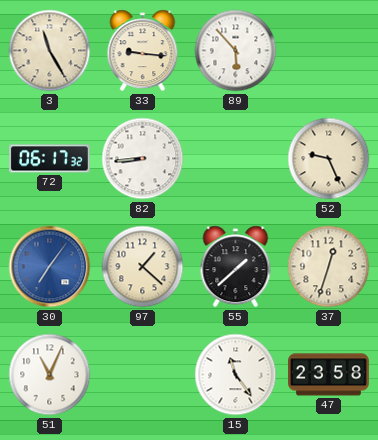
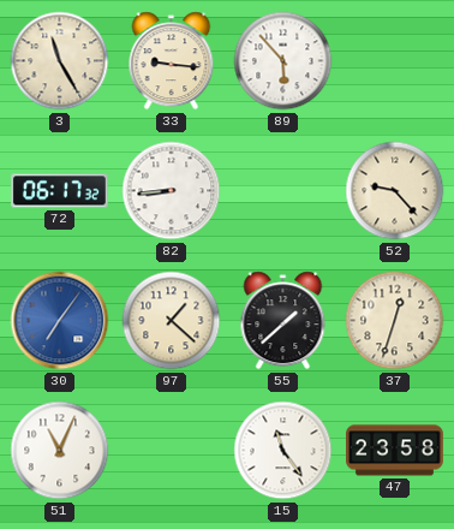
52: 9:26 -> 9:23
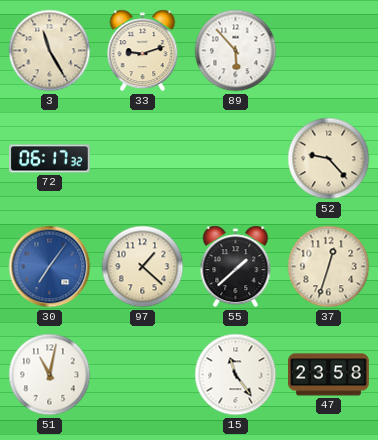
33: 9:16 -> 9:12
82: 8:44 -> none
51: 11:04 -> 11:02
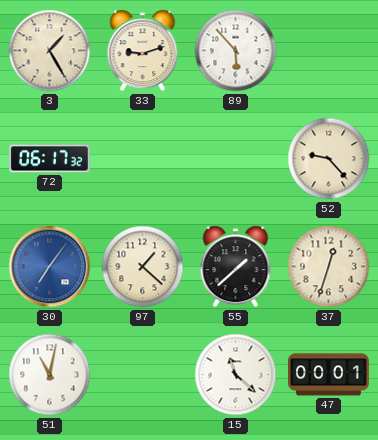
3: 11:25 -> 1:25
15: 11:24 -> 11:22
47: 23:58 -> 00:01
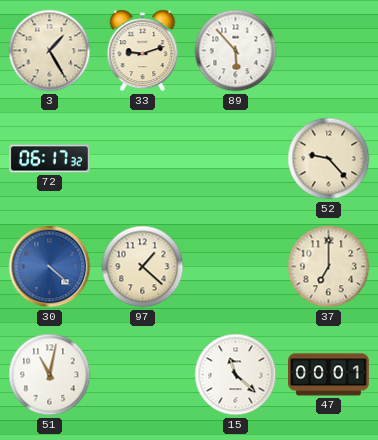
30: 7:06 -> 4:22
55: 1:38 -> none
37: 12:33 -> 7:00
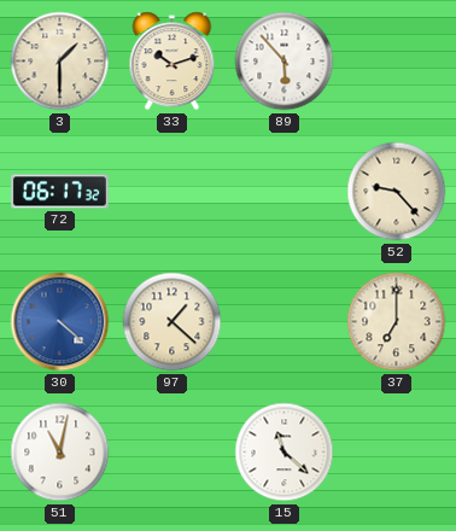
3: 1:25 -> 1:30
33: 9:12 -> 10:12
47: 00:01 -> none
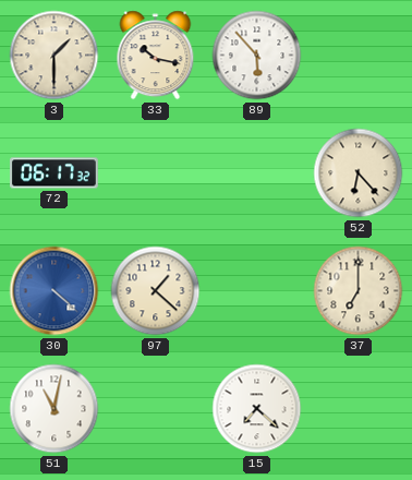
33: 10:12 -> 10:17
52: 9:23 -> 6:23
15: 11:22 -> 7:22
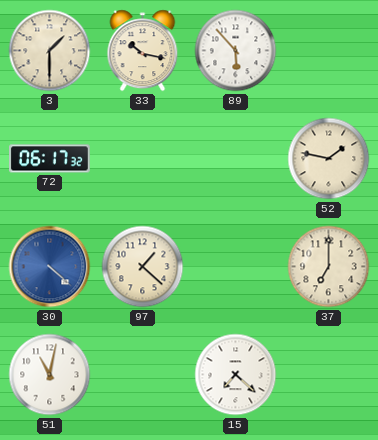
52: 6:23 -> 1:47
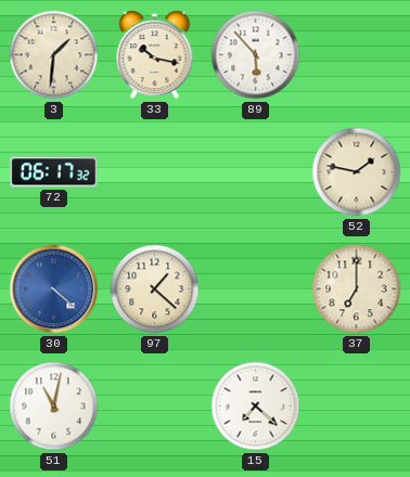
3: 1:30 -> 1:31
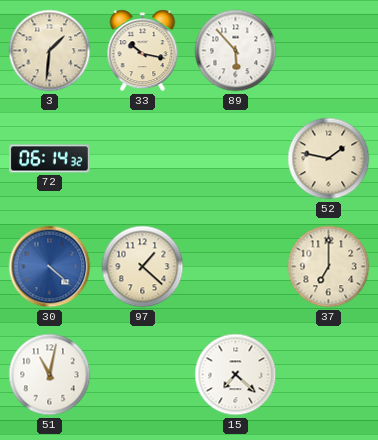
72: 06:17 -> 06:14
